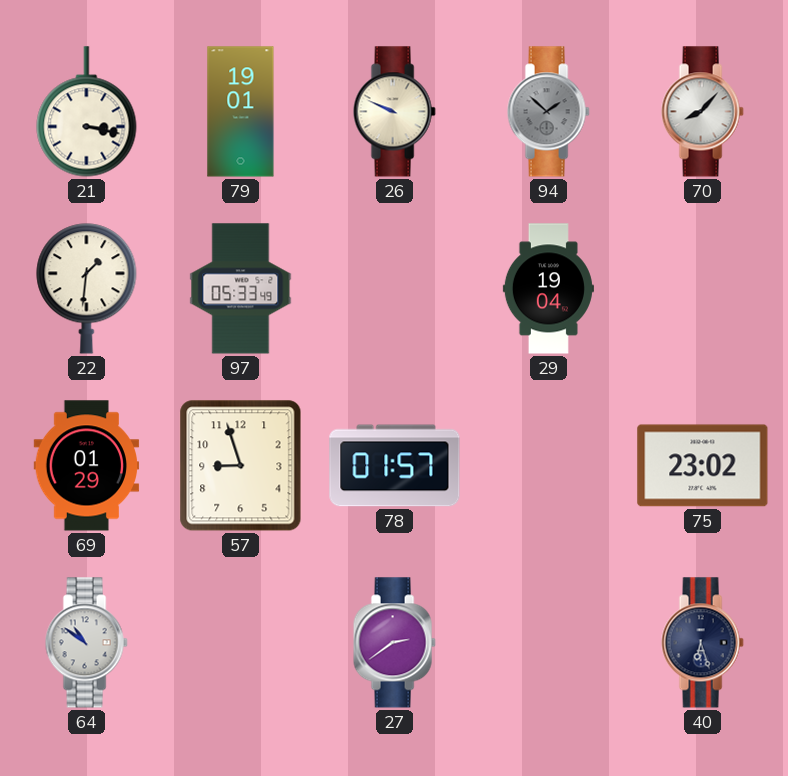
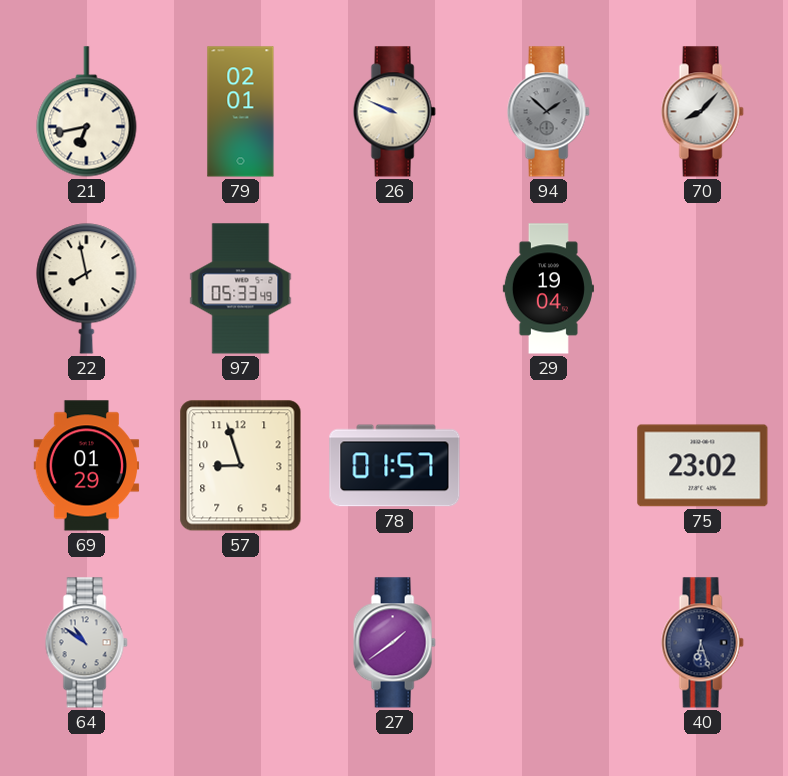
21: 3:17 -> 6:43
79: 19:01 -> 02:01
22: 1:31 -> 7:58
27: 2:39 -> 1:39
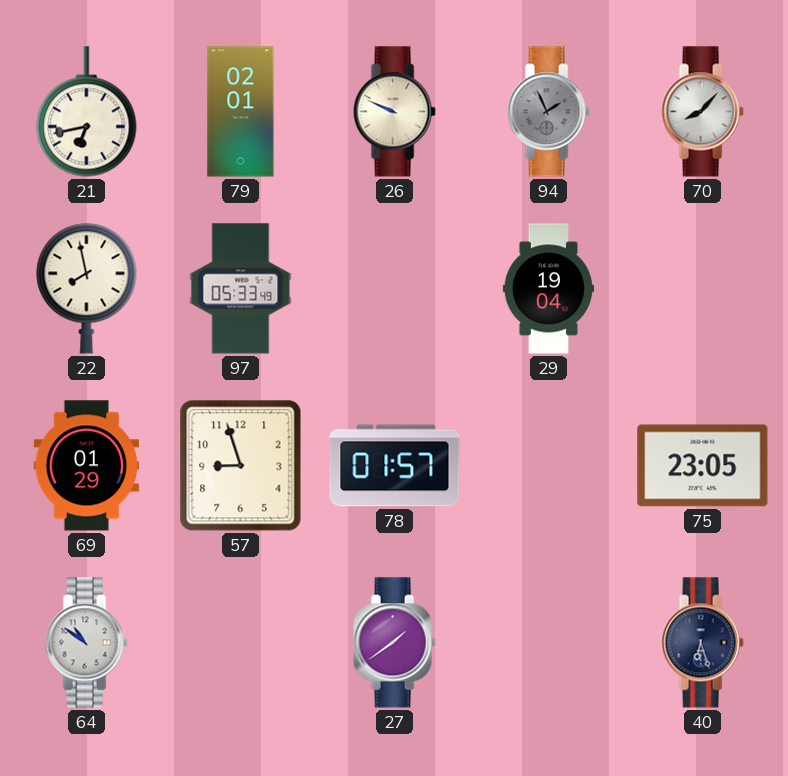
94: 1:52 -> 1:56
75: 23:02 -> 23:05
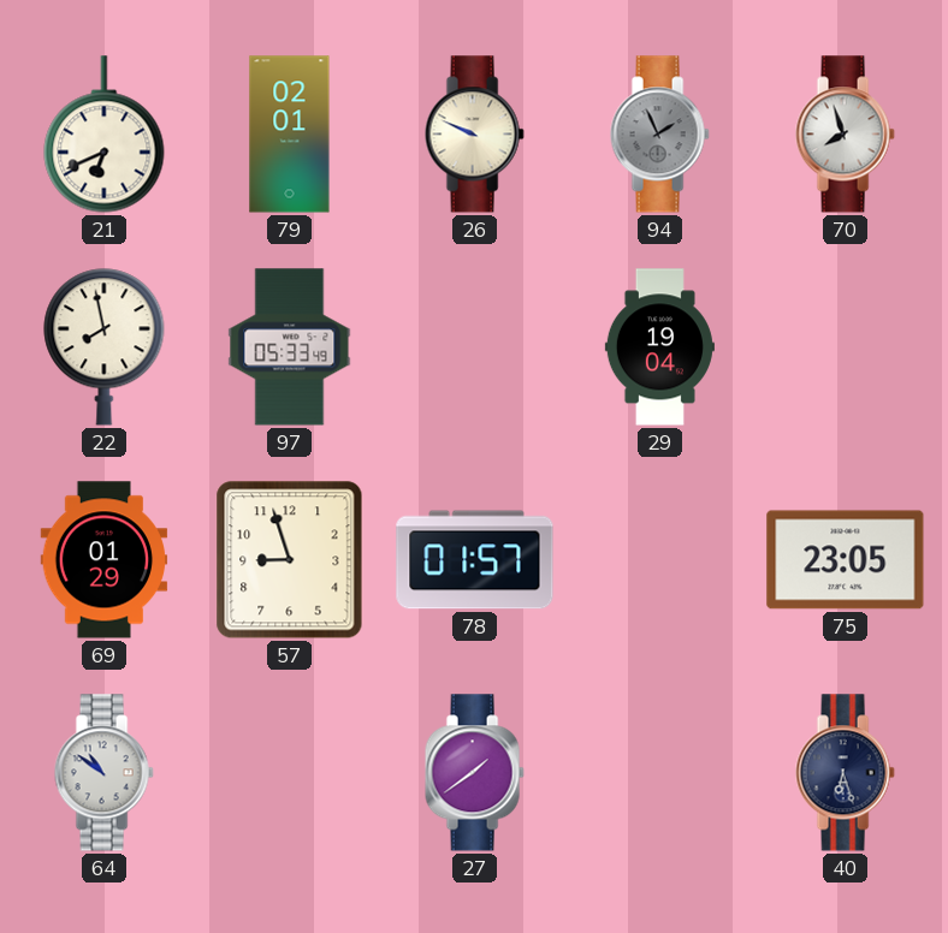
21: 6:43 -> 6:41
70: 8:07 -> 7:57
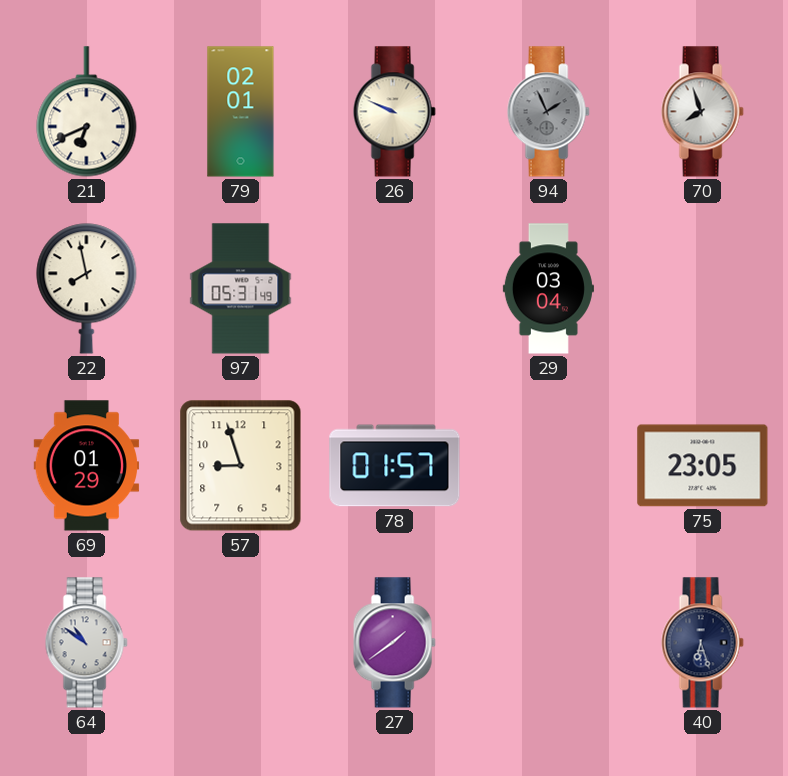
97: 05:33 -> 05:31
29: 19:04 -> 03:04
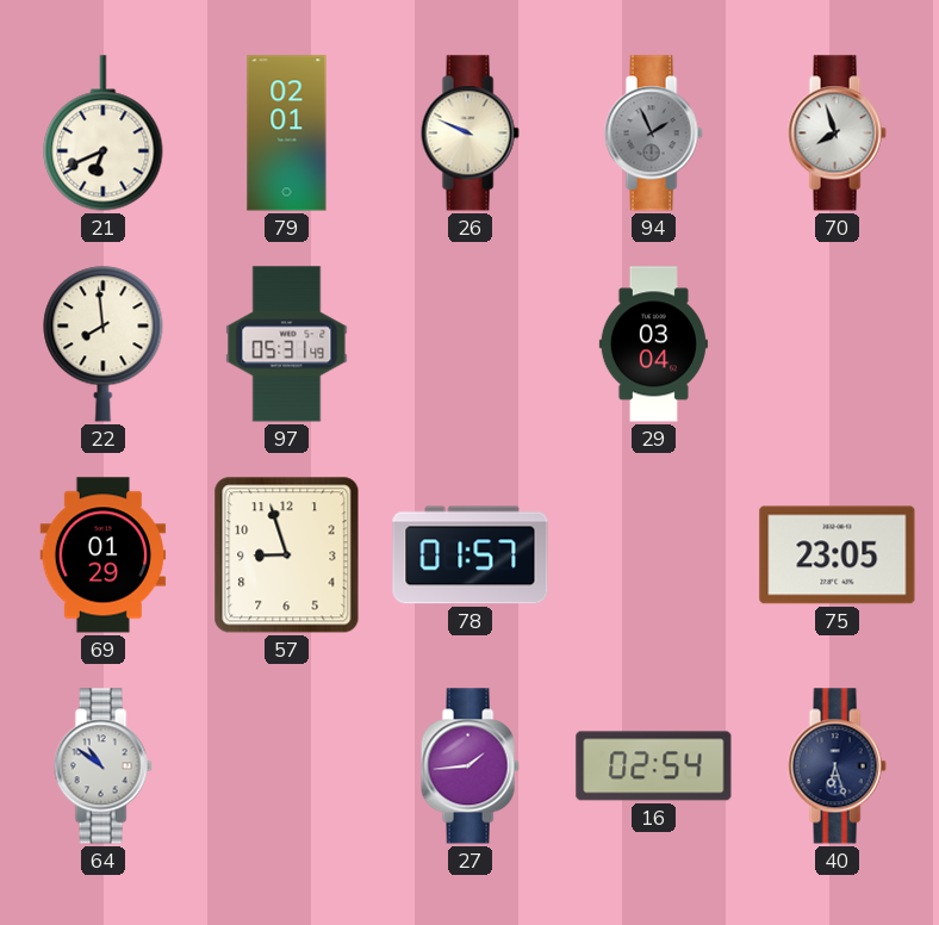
22: 7:58 -> 7:59
27: 1:39 -> 1:44
16: none -> 02:54
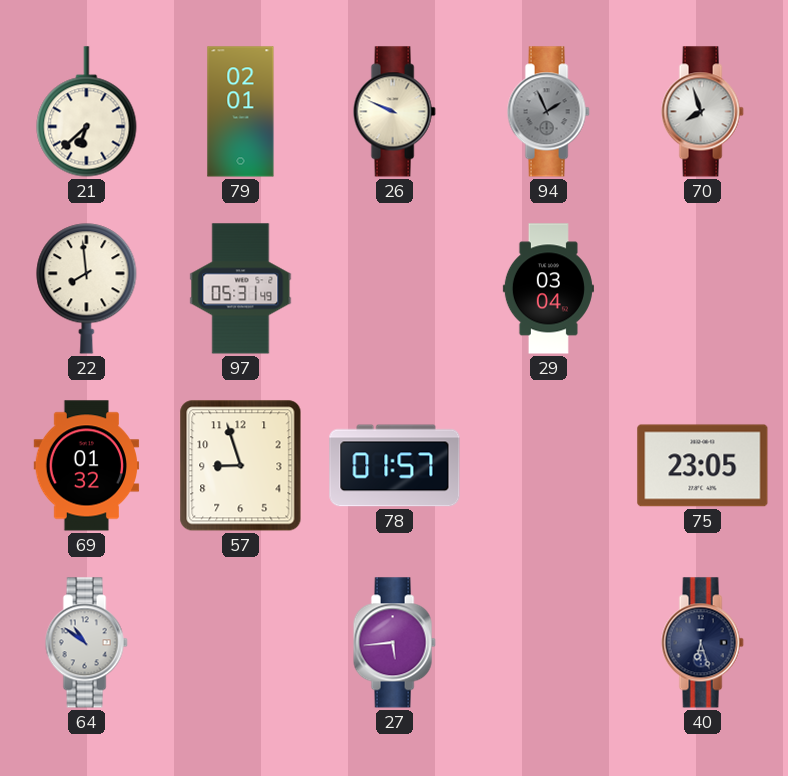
21: 6:41 -> 6:38
69: 01:29 -> 01:32
27: 1:44 -> 5:44
16: 02:54 -> none
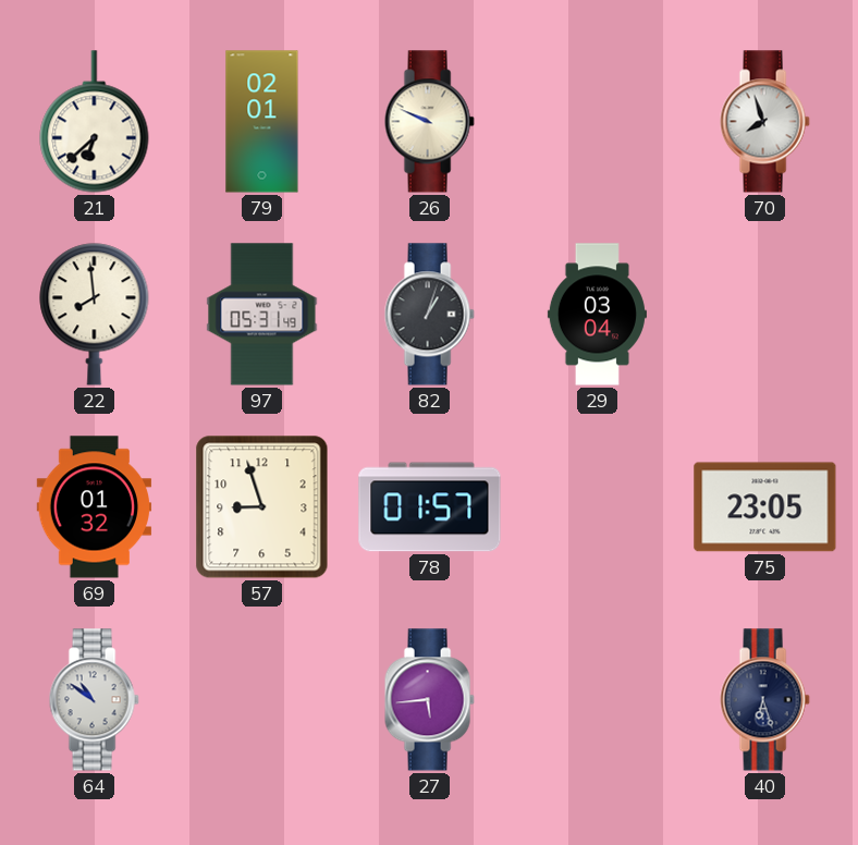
94: 1:56 -> none
82: none -> 1:03
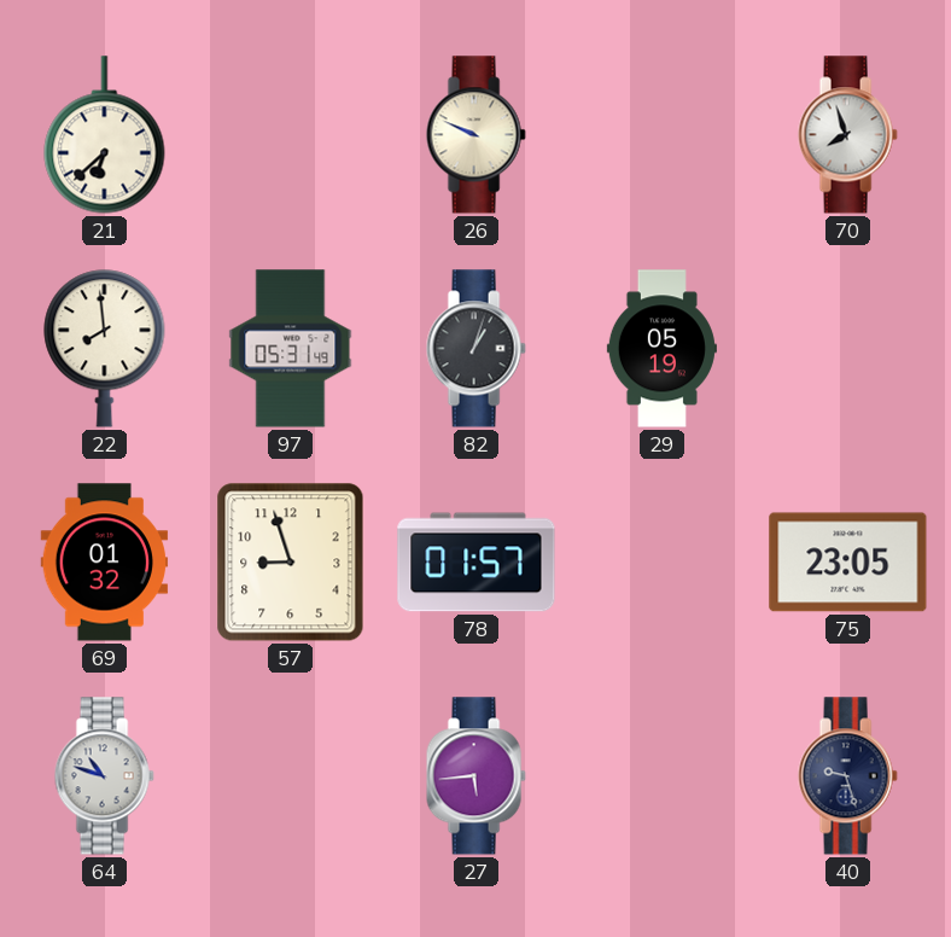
79: 02:01 -> none
29: 03:04 -> 05:19
64: 10:51 -> 10:48
40: 6:27 -> 9:27
